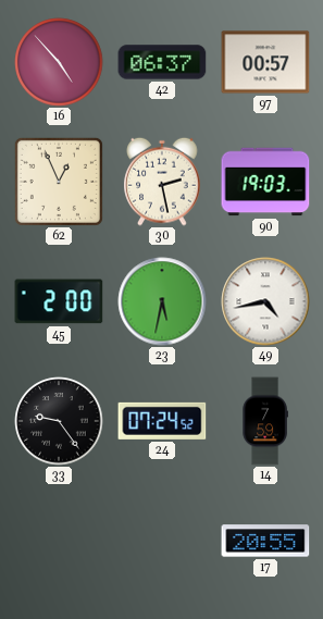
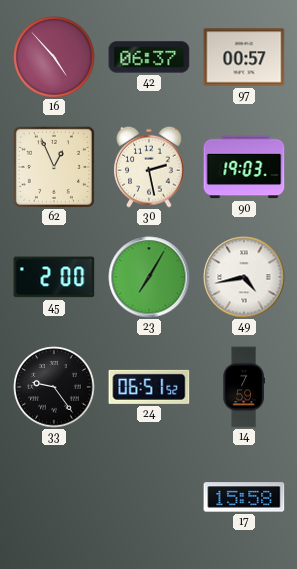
23: 5:32 -> 7:05
24: 07:24 -> 06:51
17: 20:55 -> 15:58
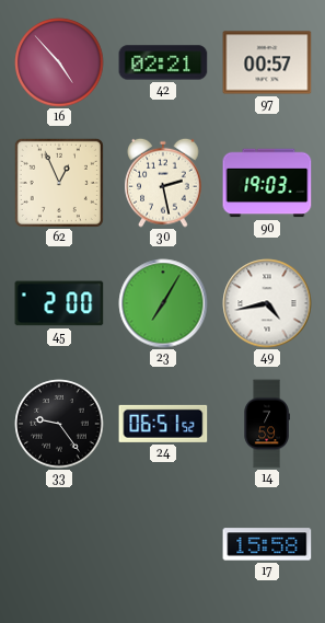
42: 06:37 -> 02:21
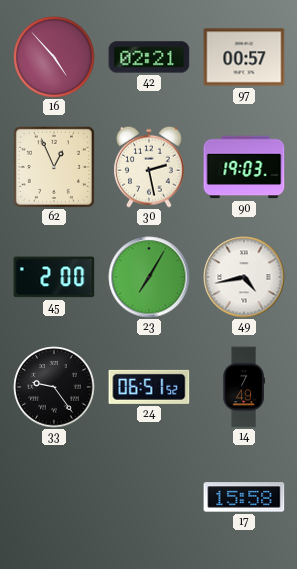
14: 7:59 -> 7:49
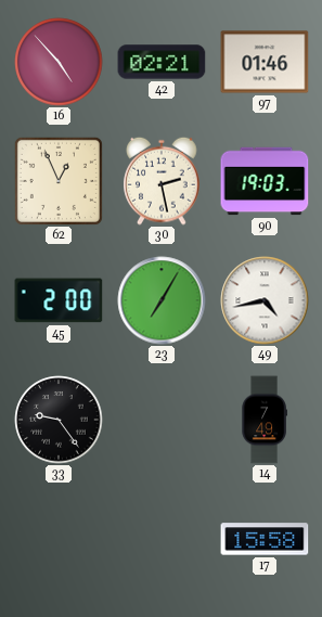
97: 00:57 -> 01:46
24: 06:51 -> none
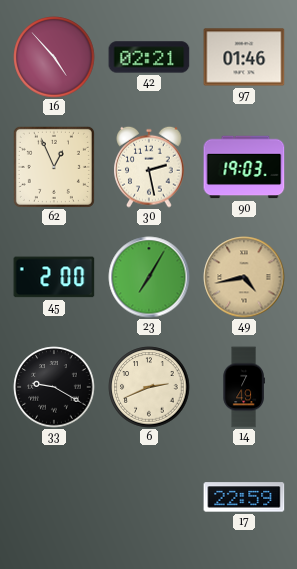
49 dial: white -> champagne
33: 9:24 -> 9:20
6: none -> 2:41
17: 15:58 -> 22:59
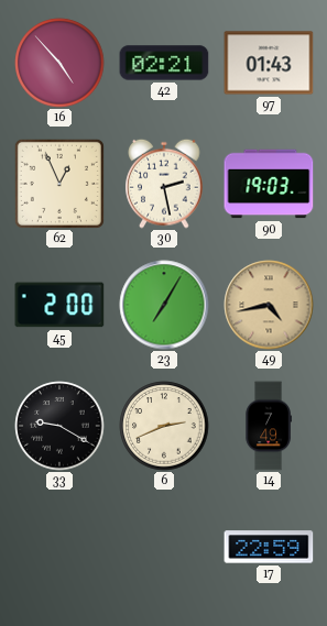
97: 01:46 -> 01:43
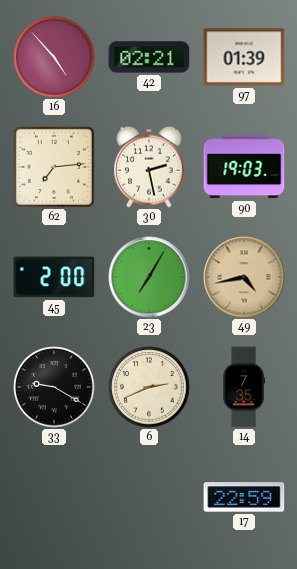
97: 01:43 -> 01:39
62: 12:56 -> 7:14
14: 7:49 -> 7:35
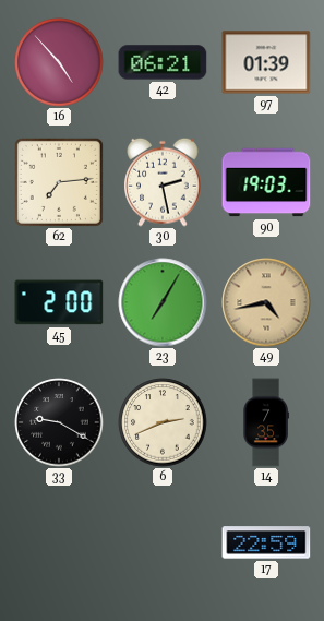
42: 02:21 -> 06:21
